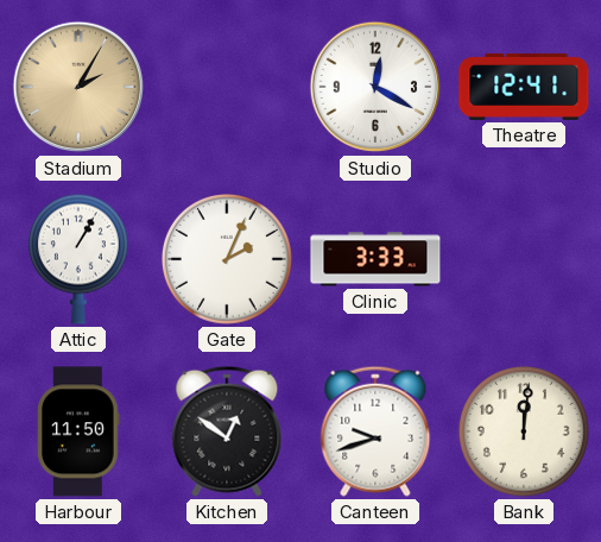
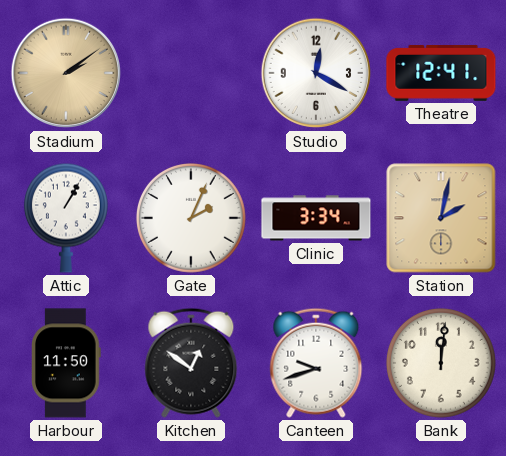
Stadium: 2:05 -> 2:09
Clinic: 3:33 -> 3:34
Station: none -> 2:02
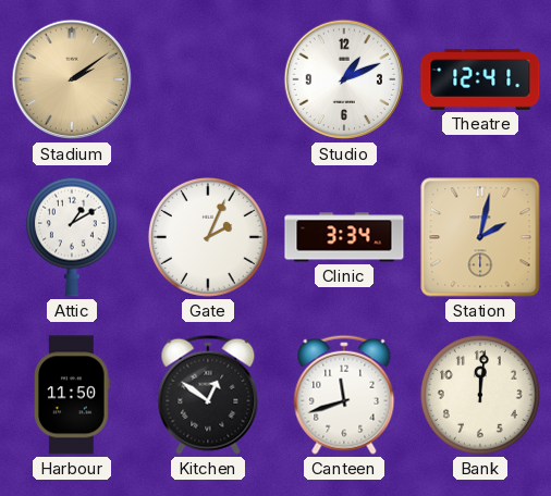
Studio: 12:20 -> 1:11
Attic: 1:05 -> 1:10
Canteen: 9:42 -> 11:42
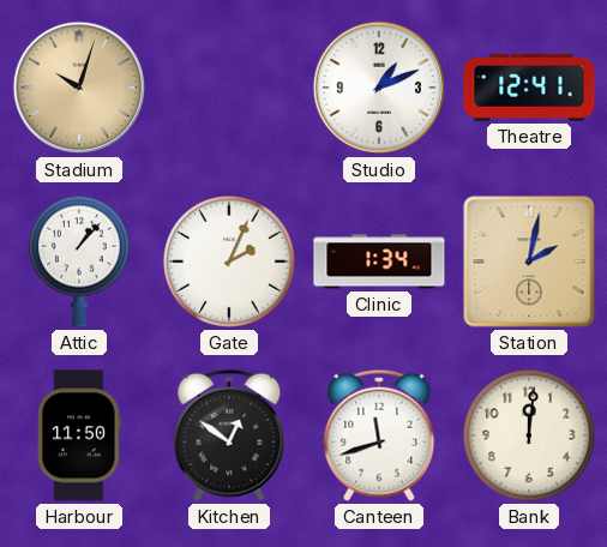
Stadium: 2:09 -> 10:03
Attic: 1:10 -> 1:07
Clinic: 3:34 -> 1:34
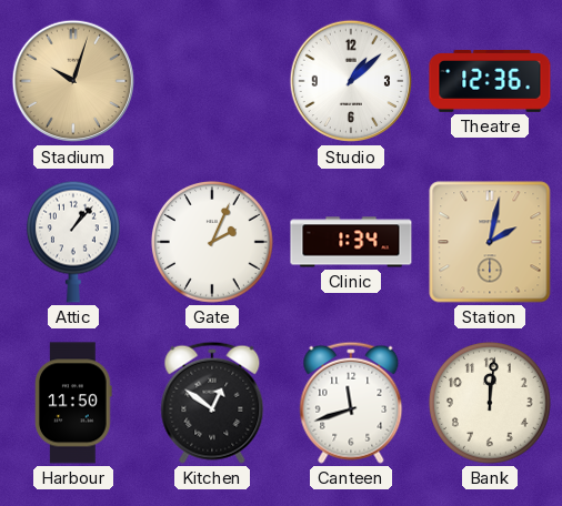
Studio: 1:11 -> 1:08
Theatre: 12:41 -> 12:36
